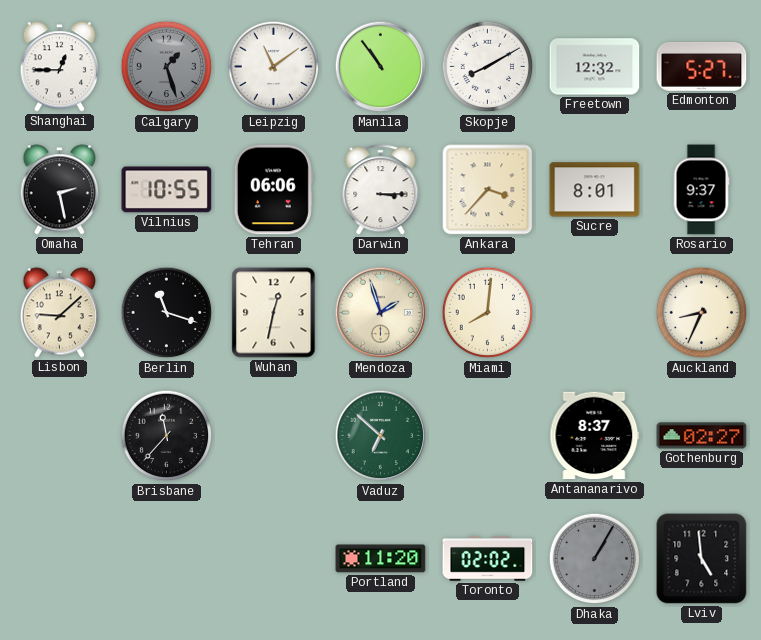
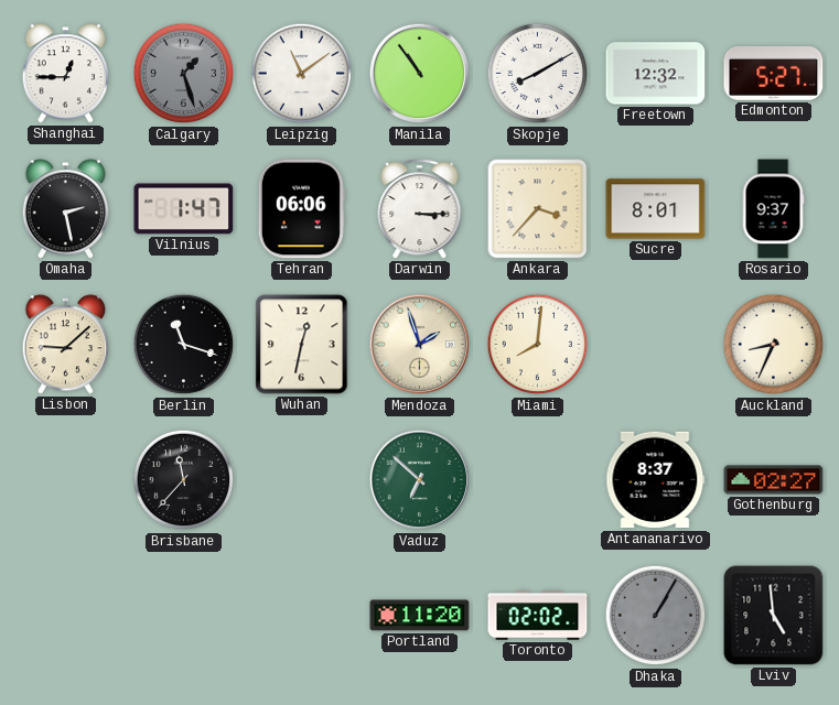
Vilnius: 10:55 -> 1:47
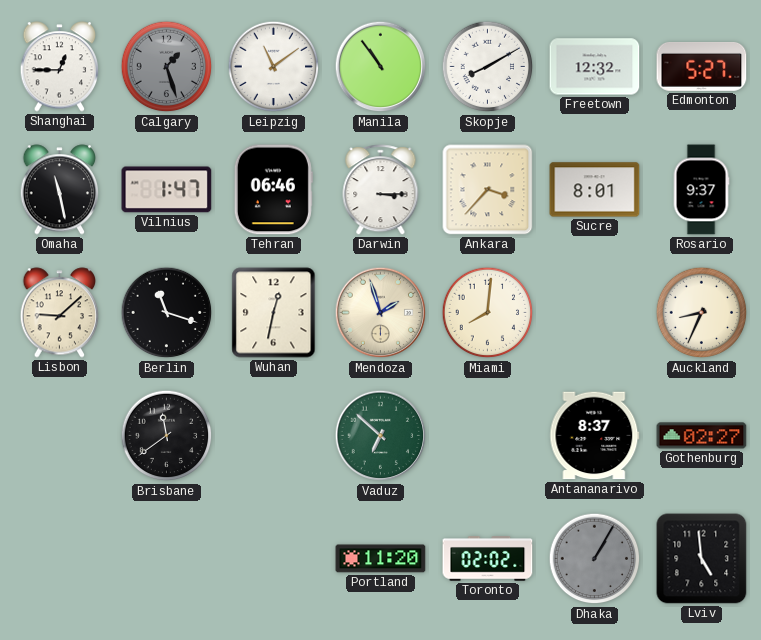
Omaha: 2:28 -> 11:28
Tehran: 06:06 -> 06:46
Brisbane: 11:37 -> 11:39
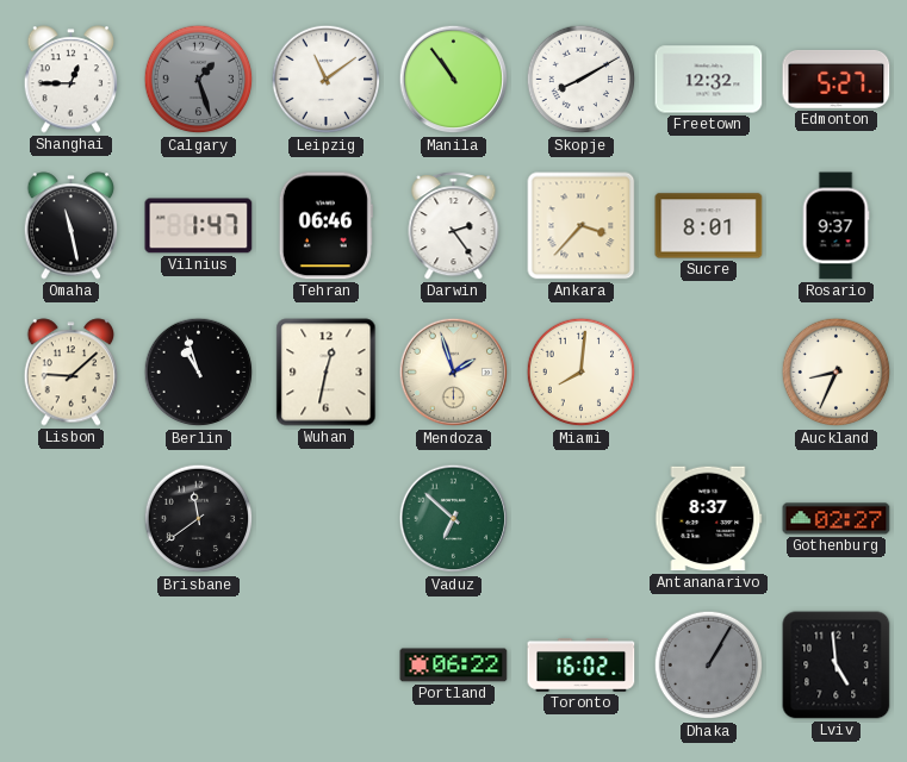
Darwin: 3:15 -> 2:24
Berlin: 11:18 -> 10:57
Portland: 11:20 -> 06:22
Toronto: 02:02 -> 16:02
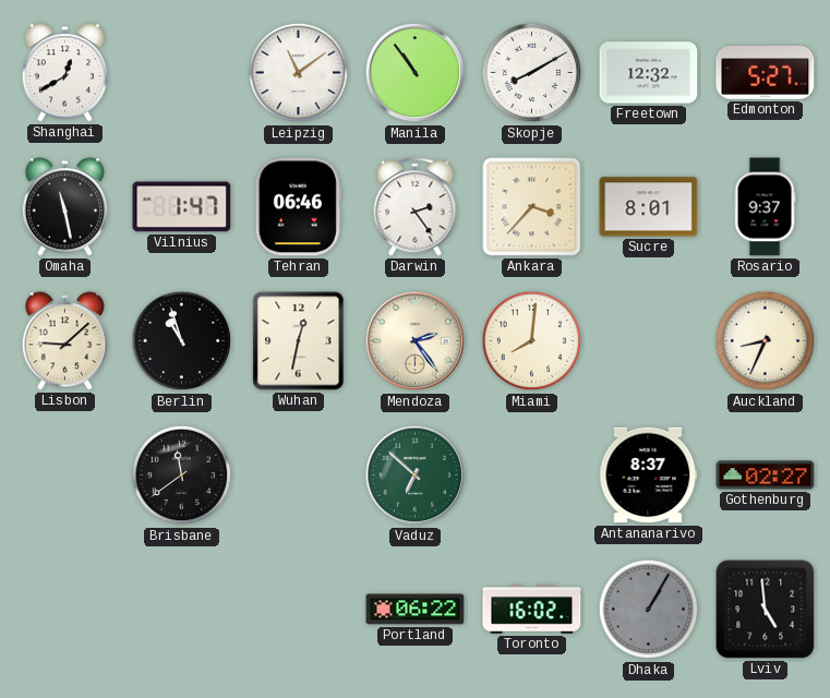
Shanghai: 12:45 -> 12:40
Calgary: 1:27 -> none
Mendoza: 1:57 -> 2:24
